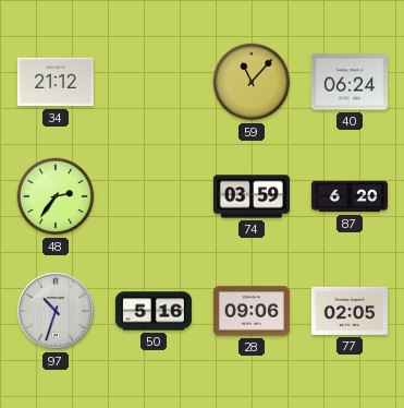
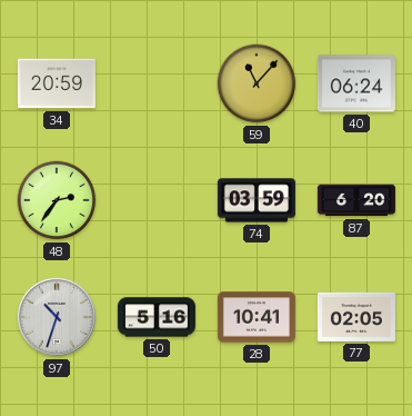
34: 21:12 -> 20:59
28: 09:06 -> 10:41
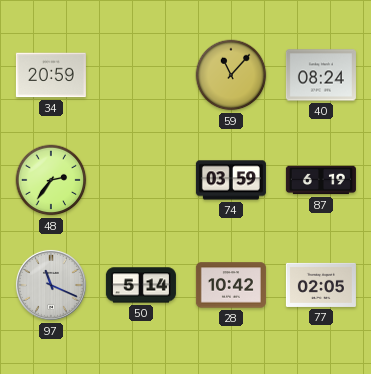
40: 06:24 -> 08:24
87: 6:20 -> 6:19
97: 10:33 -> 11:19
50: 5:16 -> 5:14
28: 10:41 -> 10:42
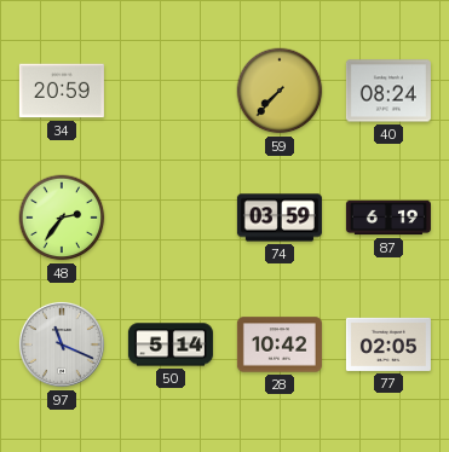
59: 11:07 -> 7:37
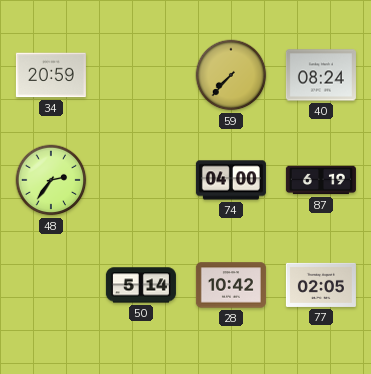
74: 03:59 -> 04:00
97: 11:19 -> none
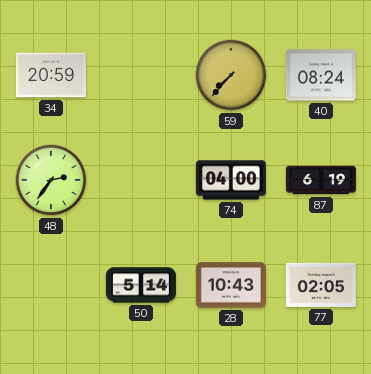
28: 10:42 -> 10:43
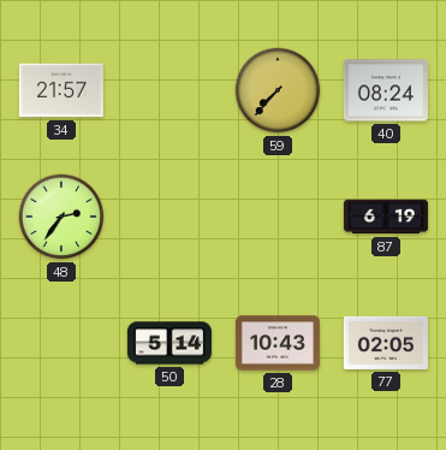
34: 20:59 -> 21:57
74: 04:00 -> none
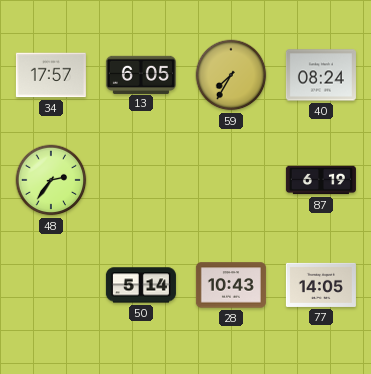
34: 21:57 -> 17:57
13: none -> 6:05
59: 7:37 -> 7:35
77: 02:05 -> 14:05
